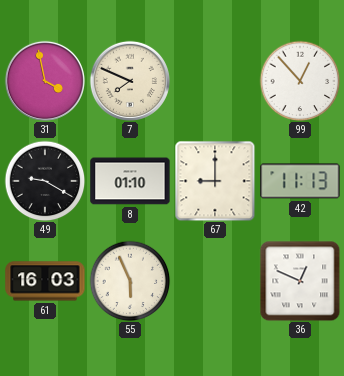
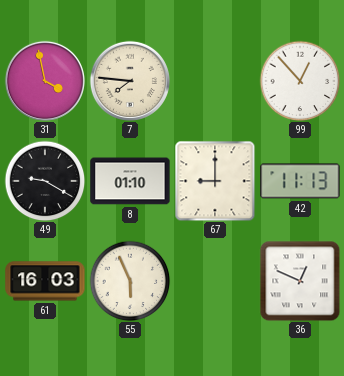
7: 7:49 -> 7:46
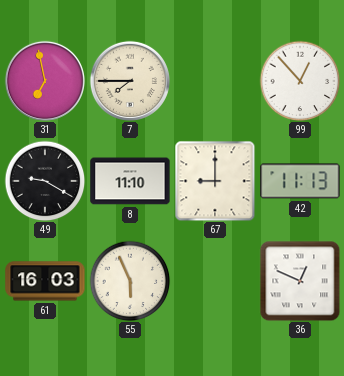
31: 3:58 -> 6:58
7: 7:46 -> 7:45
8: 01:10 -> 11:10
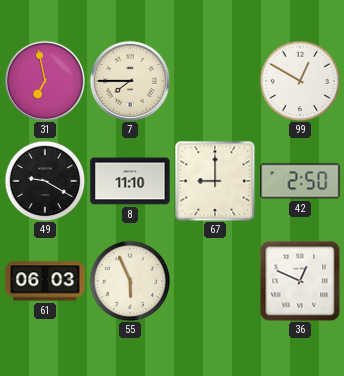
99: 12:53 -> 12:50
42: 11:13 -> 2:50
61: 16:03 -> 06:03
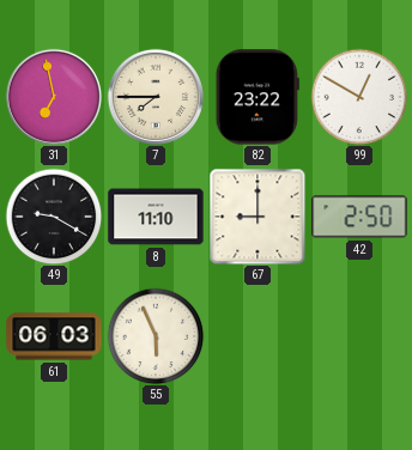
82: none -> 23:22
36: 12:49 -> none
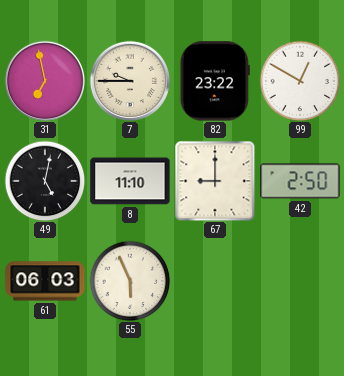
7: 7:45 -> 9:45
49: 9:20 -> 5:02
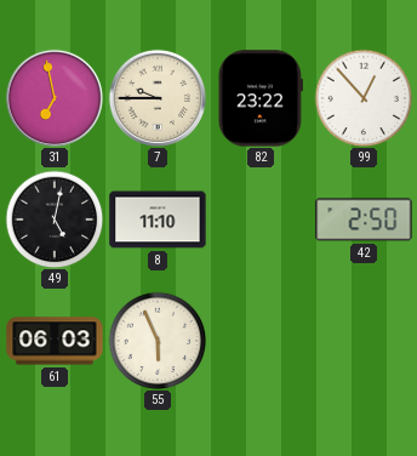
99: 12:50 -> 12:53
67: 9:00 -> none
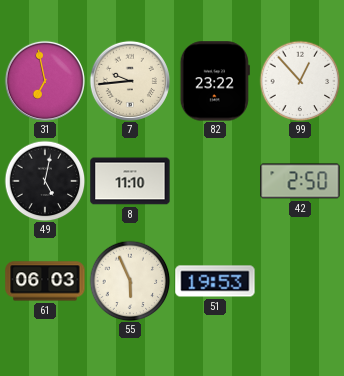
7: 9:45 -> 9:44
51: none -> 19:53
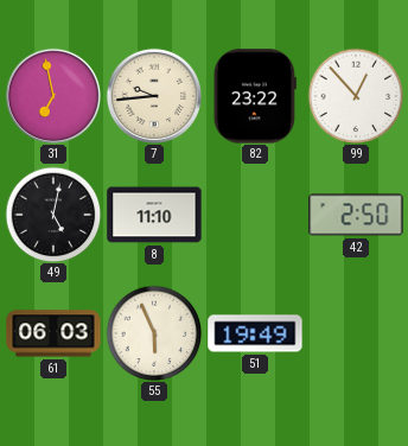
51: 19:53 -> 19:49
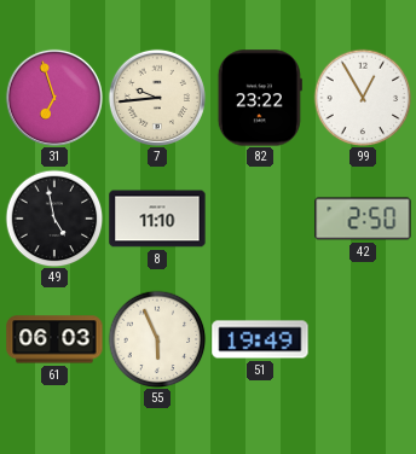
31: 6:58 -> 6:57
99: 12:53 -> 12:55
49: 5:02 -> 4:58
